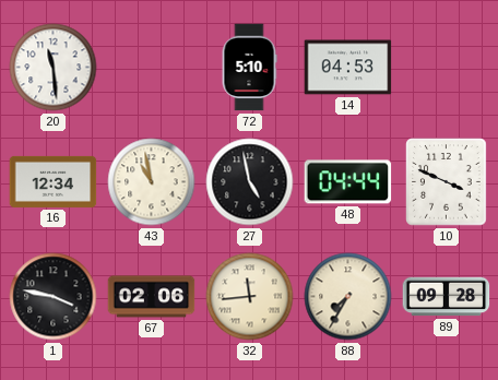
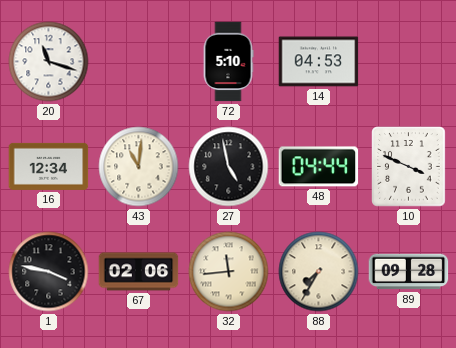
20: 11:29 -> 11:18
43: 10:58 -> 11:01
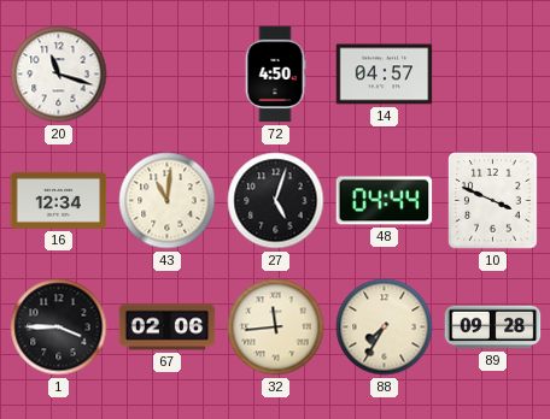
72: 5:10 -> 4:50
14: 04:53 -> 04:57
27: 4:58 -> 5:03
1: 3:47 -> 3:45
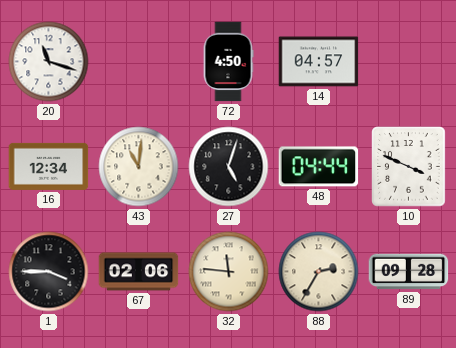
32: 11:44 -> 11:46
88: 7:35 -> 2:35
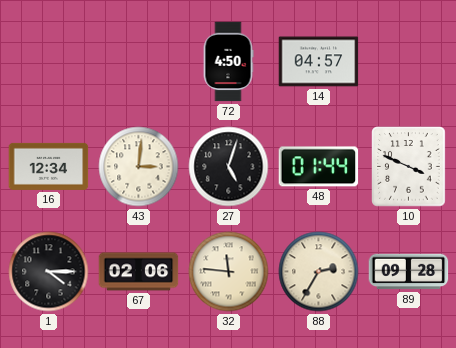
20: 11:18 -> none
43: 11:01 -> 3:01
48: 04:44 -> 01:44
1: 3:45 -> 4:15
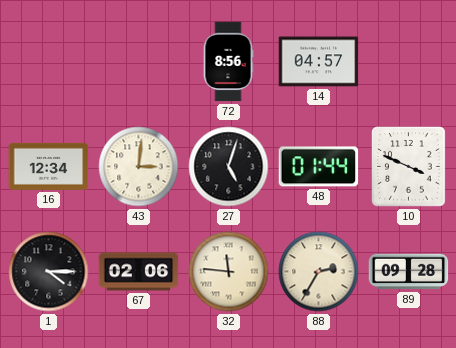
72: 4:50 -> 8:56
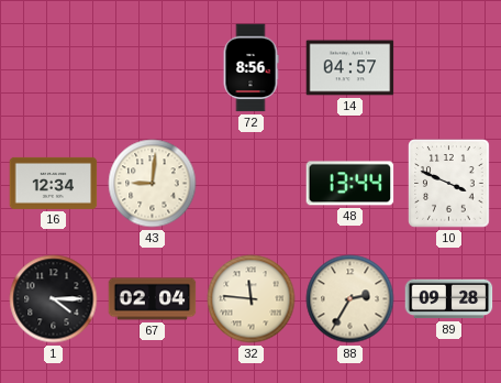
43: 3:01 -> 9:01
27: 5:03 -> none
48: 01:44 -> 13:44
67: 02:06 -> 02:04
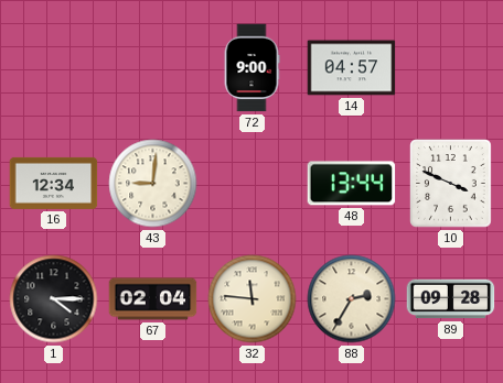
72: 8:56 -> 9:00
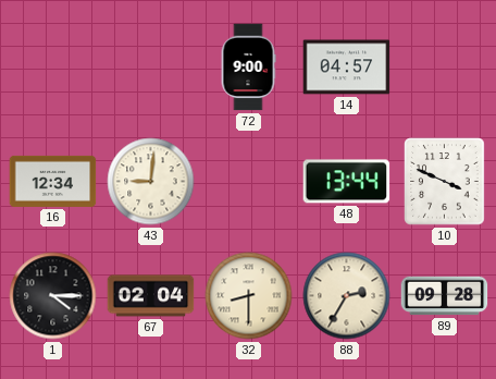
32: 11:46 -> 8:30
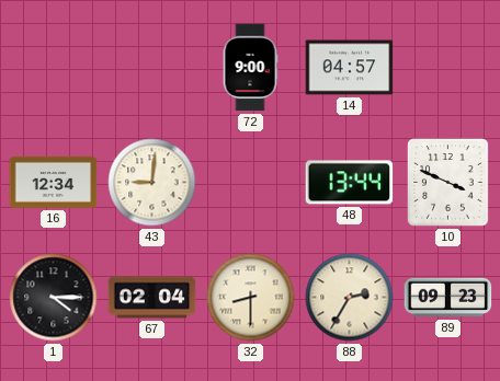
89: 09:28 -> 09:23
